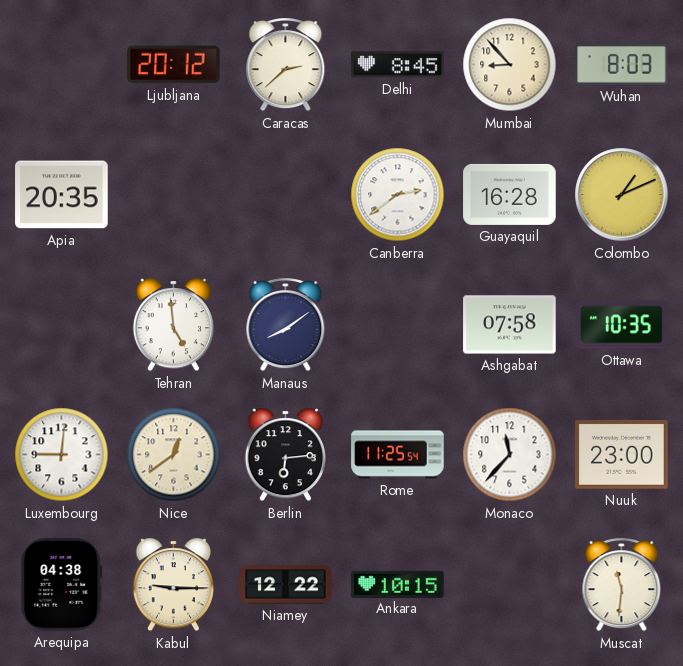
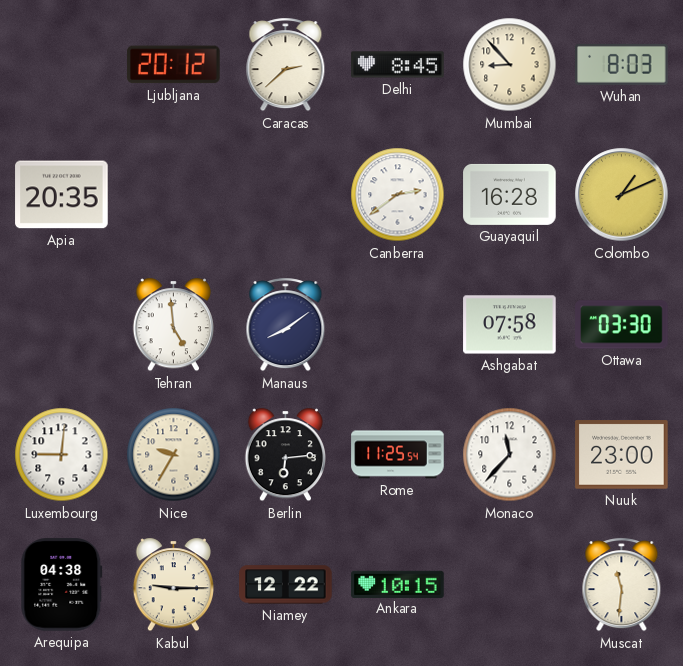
Ottawa: 10:35 -> 03:30
Nice: 12:39 -> 9:35
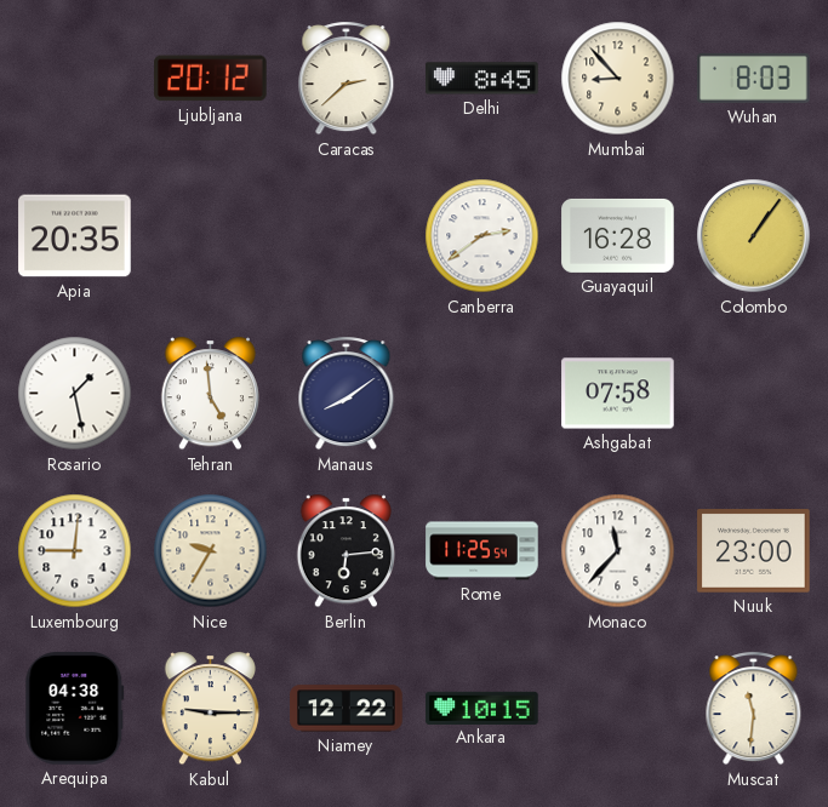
Colombo: 1:11 -> 1:06
Rosario: none -> 1:28
Ottawa: 03:30 -> none
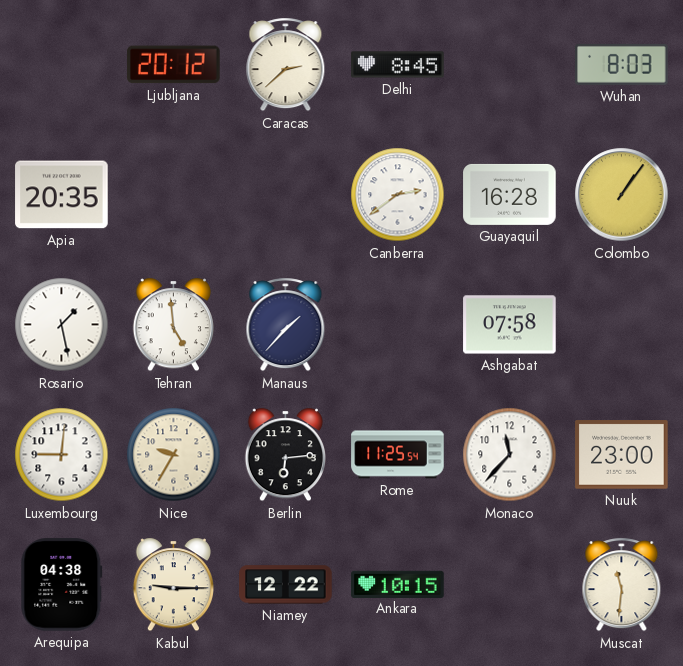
Mumbai: 8:53 -> none
Manaus: 8:09 -> 1:37
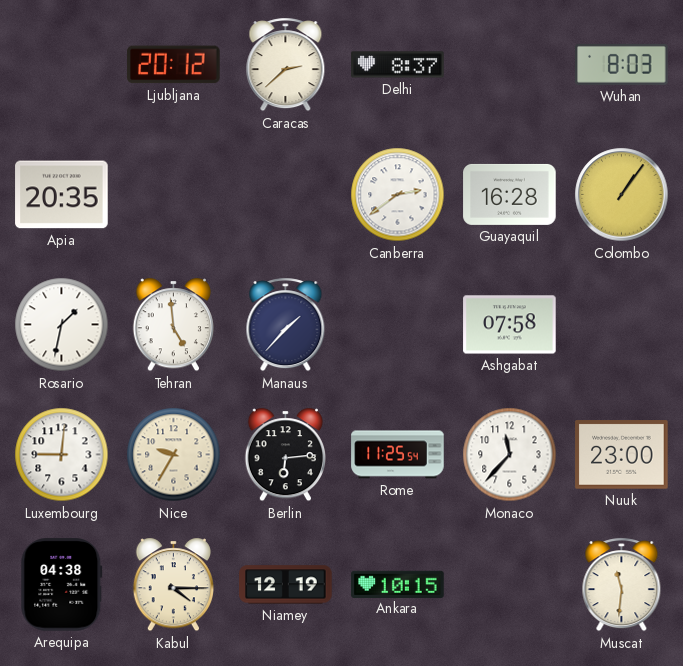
Delhi: 8:45 -> 8:37
Rosario: 1:28 -> 1:32
Kabul: 9:15 -> 4:15
Niamey: 12:22 -> 12:19
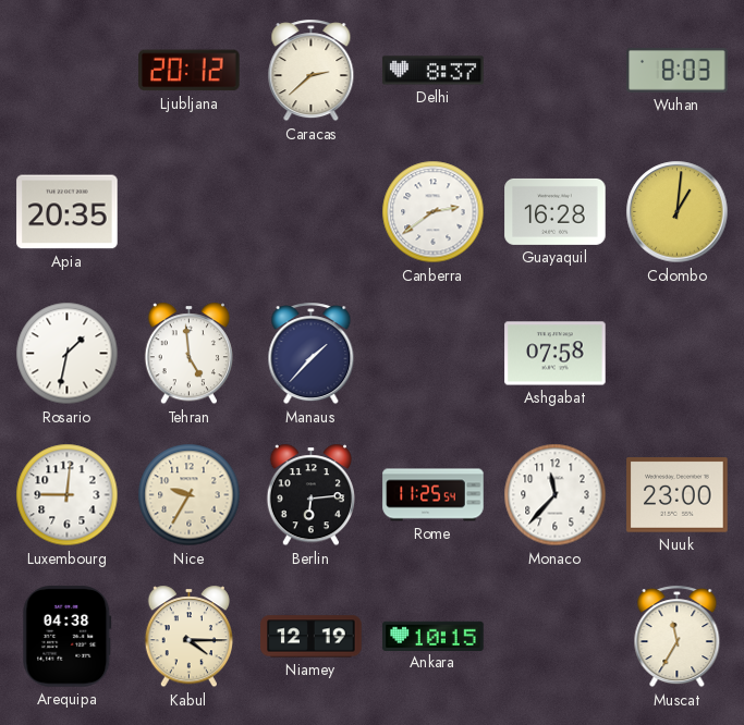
Colombo: 1:06 -> 1:01
Muscat: 11:31 -> 11:35
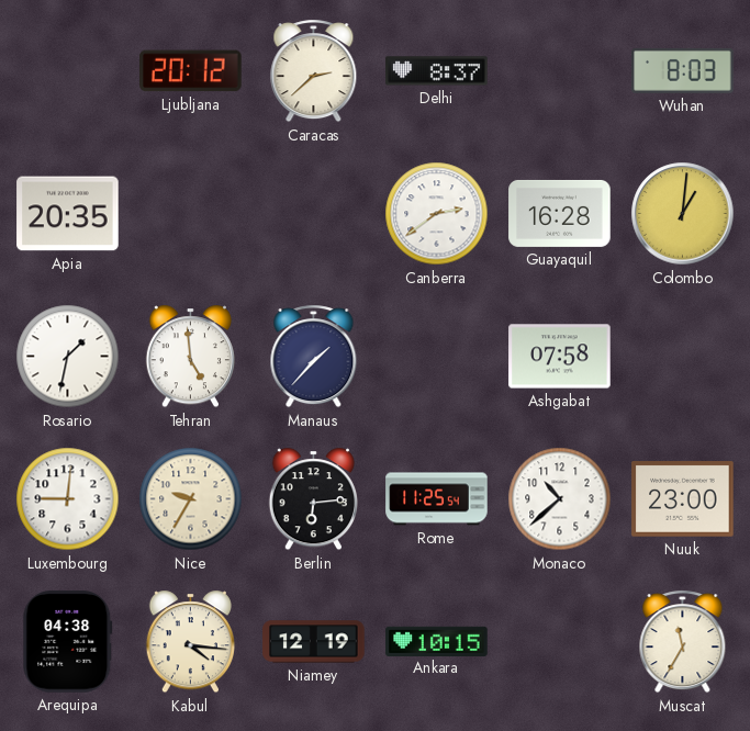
Monaco: 11:37 -> 10:38
Kabul: 4:15 -> 4:16
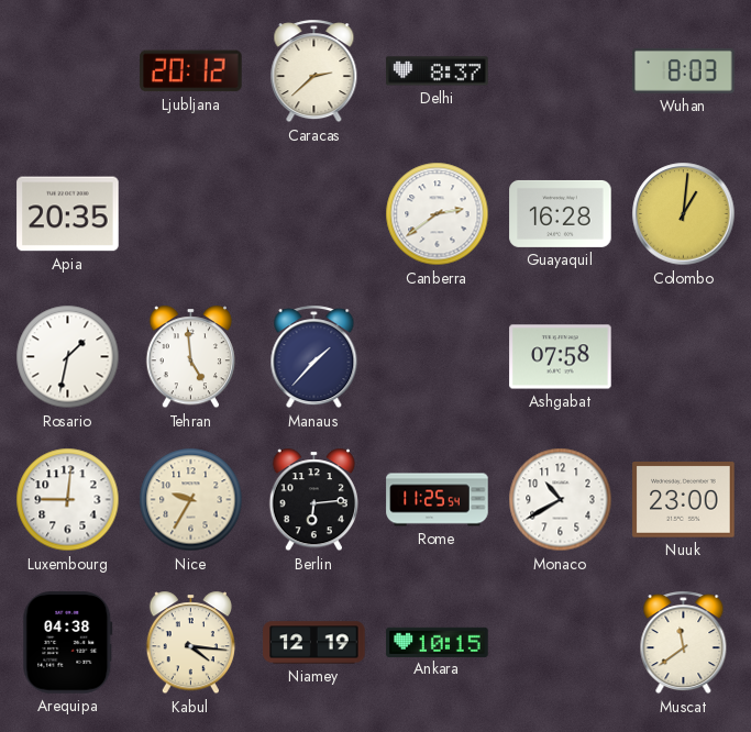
Monaco: 10:38 -> 10:40
Muscat: 11:35 -> 11:39
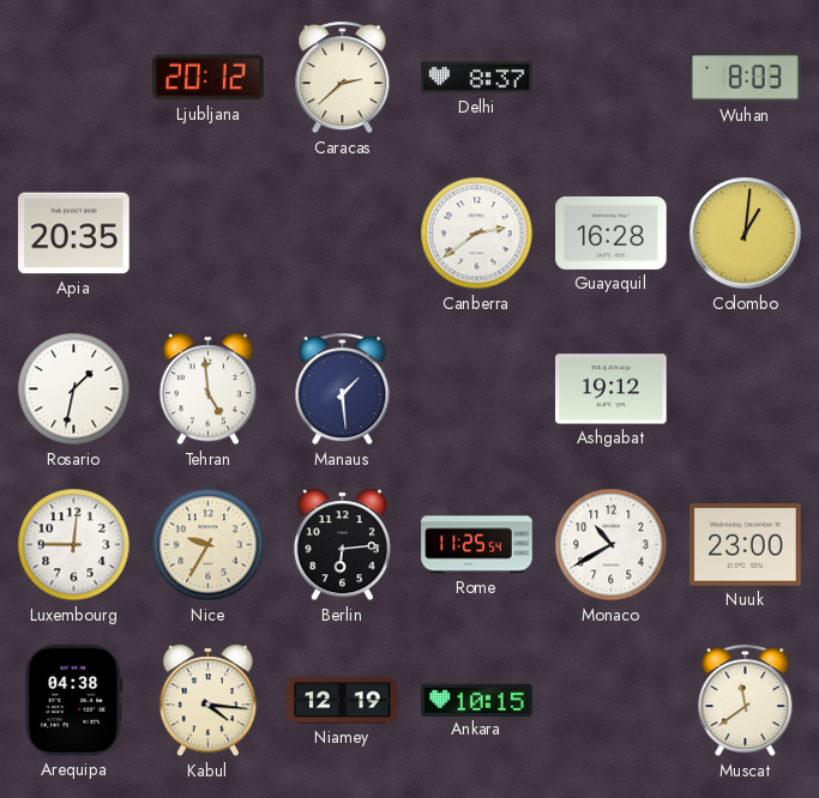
Manaus: 1:37 -> 1:29
Ashgabat: 07:58 -> 19:12
